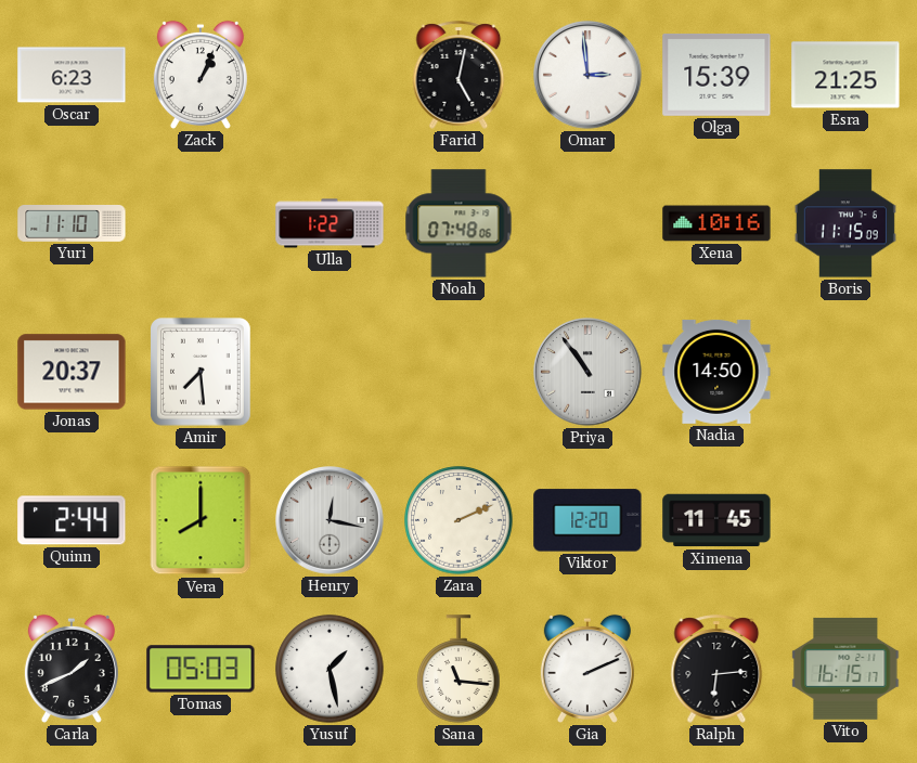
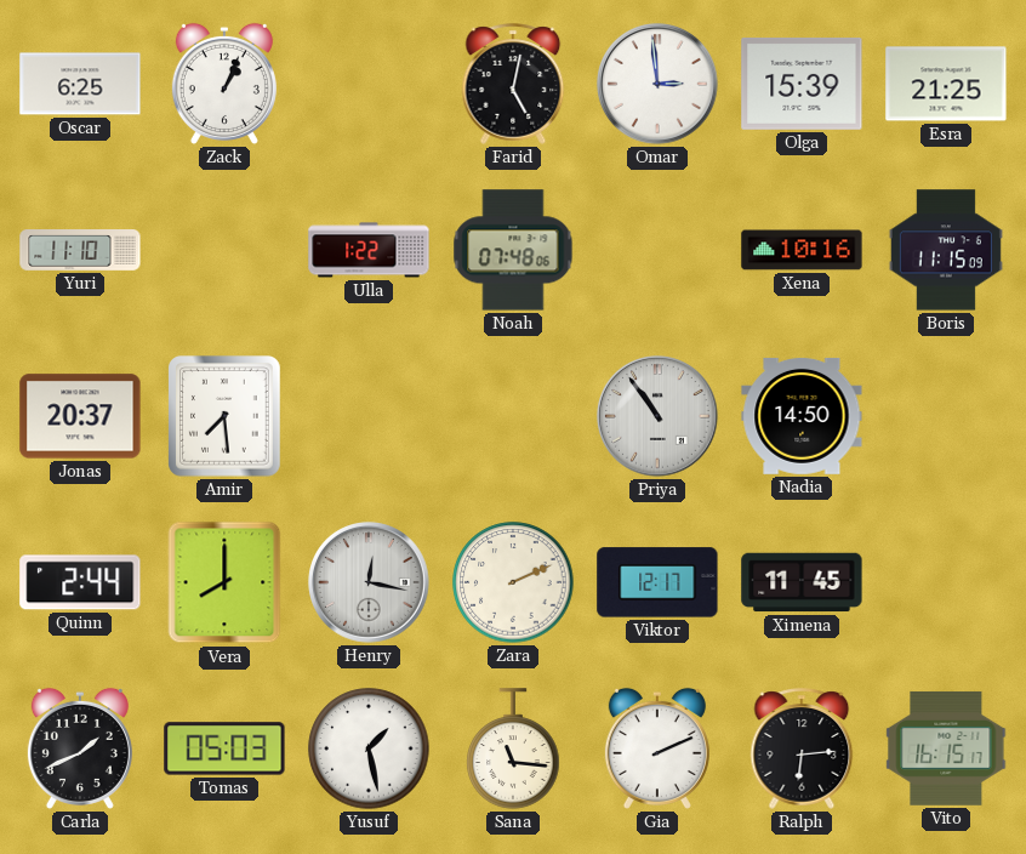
Oscar: 6:23 -> 6:25
Viktor: 12:20 -> 12:17
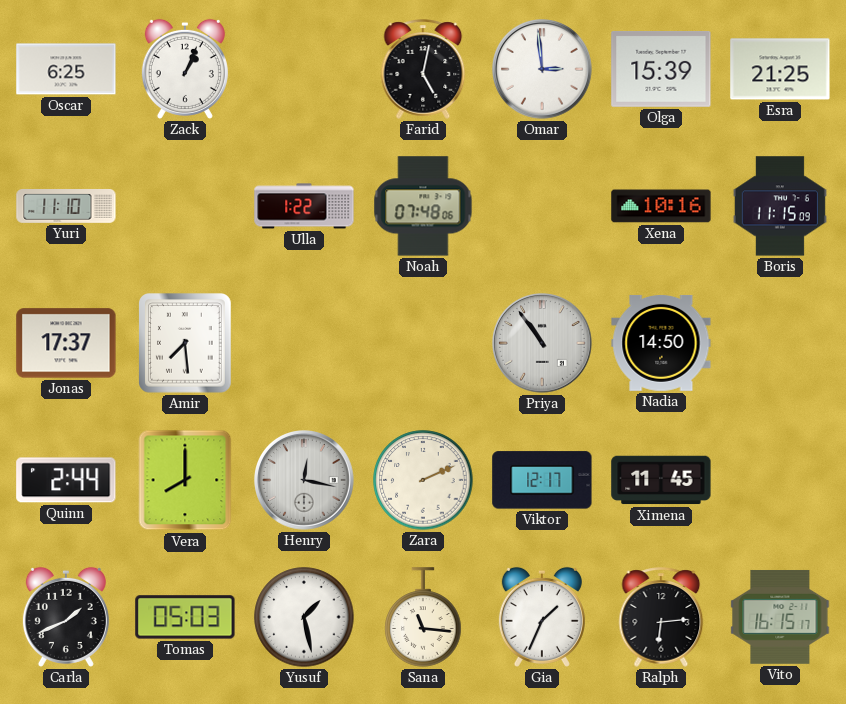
Jonas: 20:37 -> 17:37
Gia: 2:11 -> 1:34
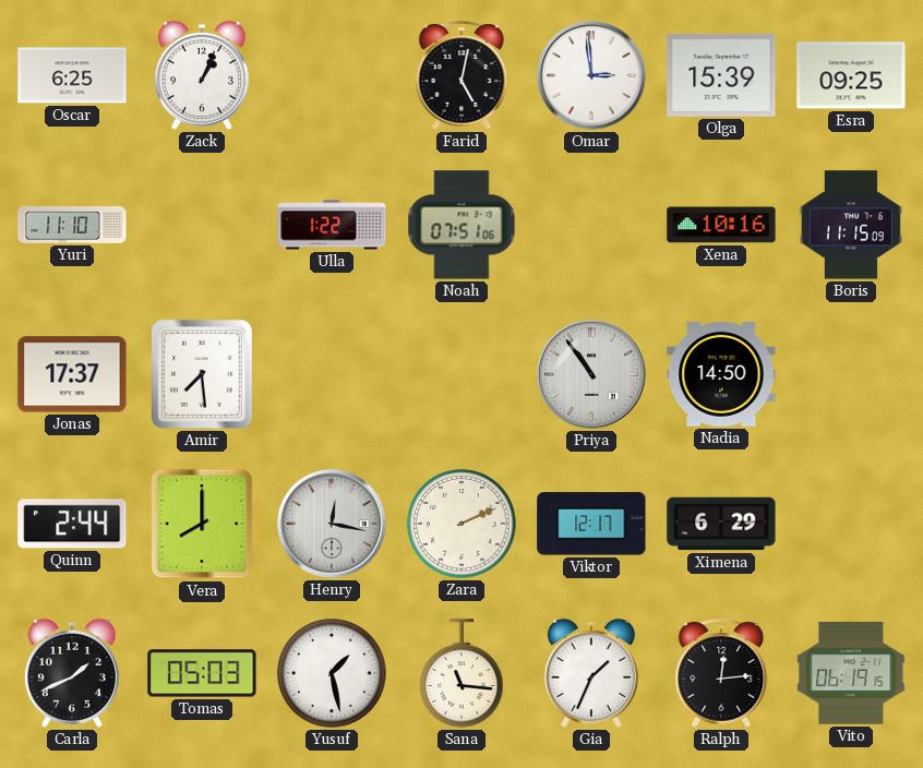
Esra: 21:25 -> 09:25
Noah: 07:48 -> 07:51
Ximena: 11:45 -> 6:29
Ralph: 6:14 -> 12:14
Vito: 16:15 -> 06:19
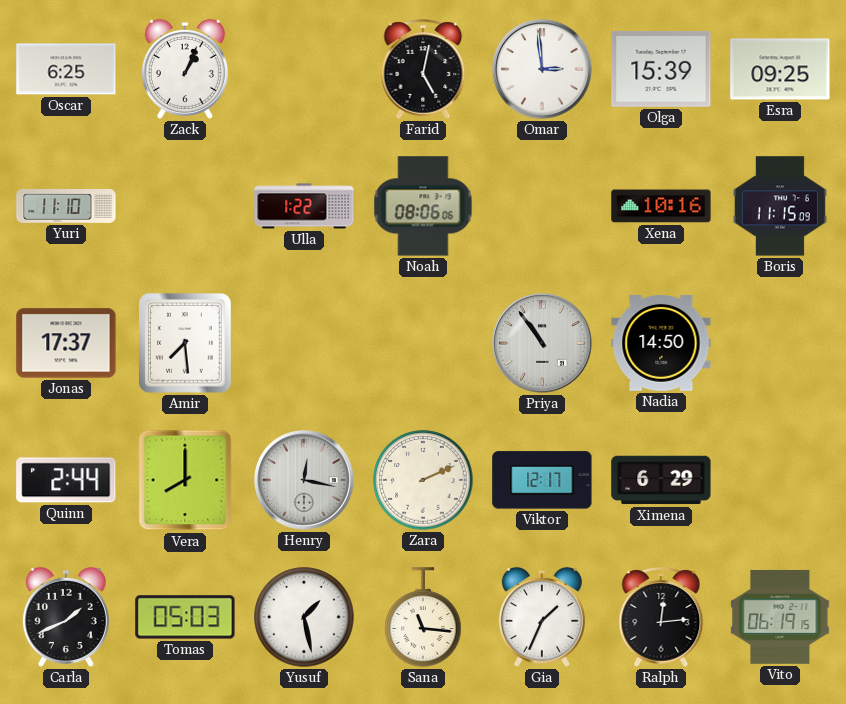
Noah: 07:51 -> 08:06
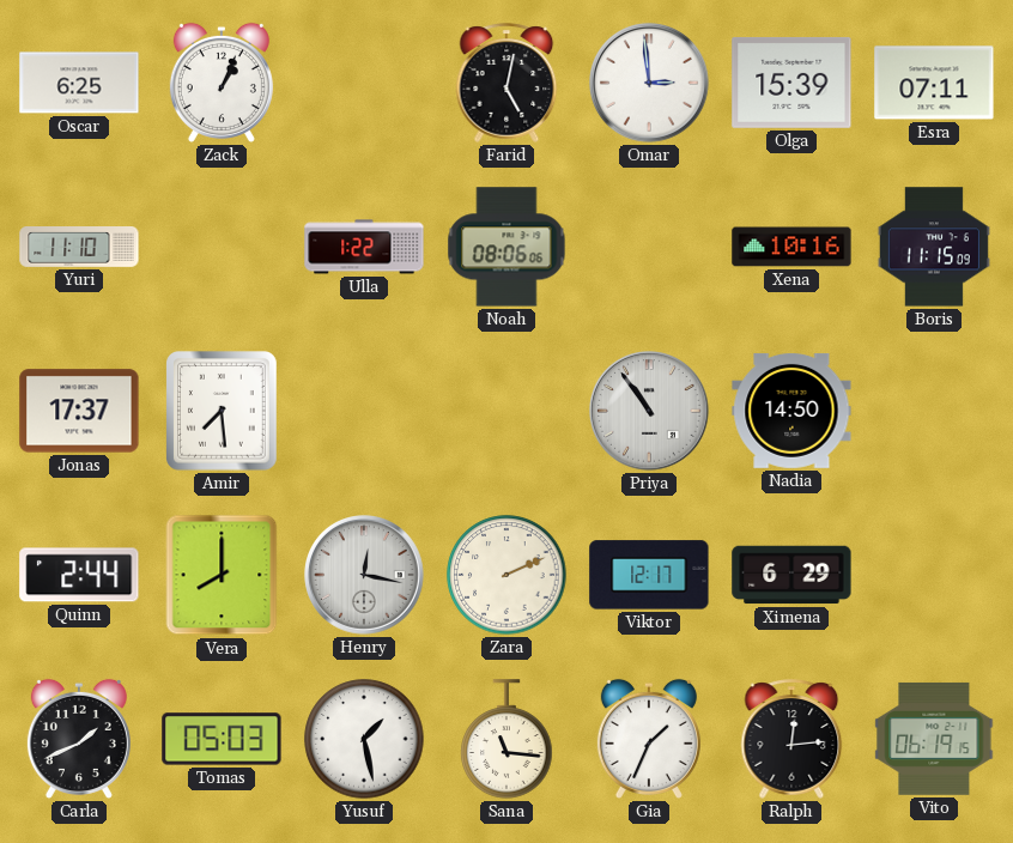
Esra: 09:25 -> 07:11
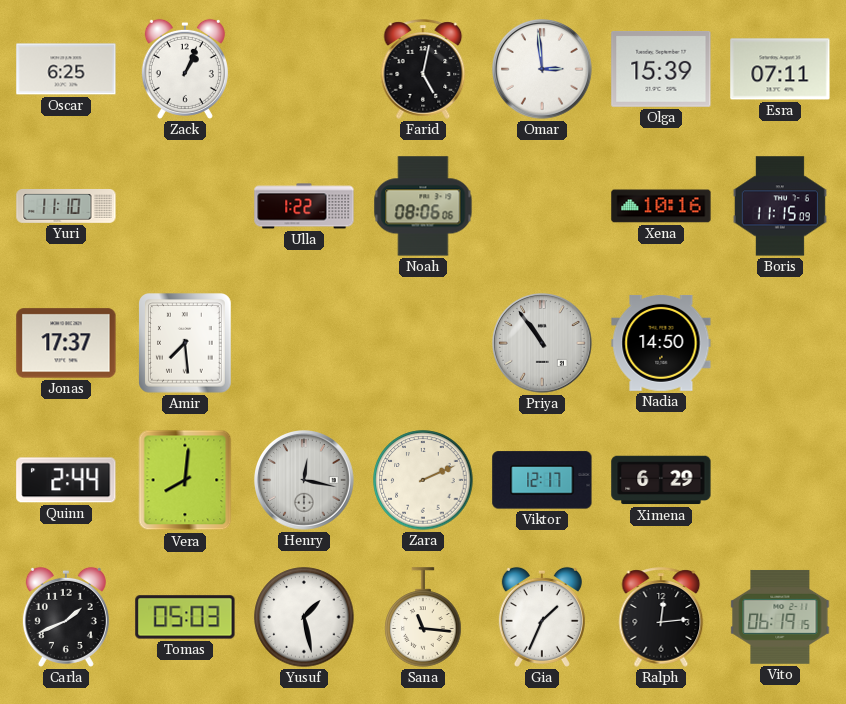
Vera: 8:00 -> 8:01
